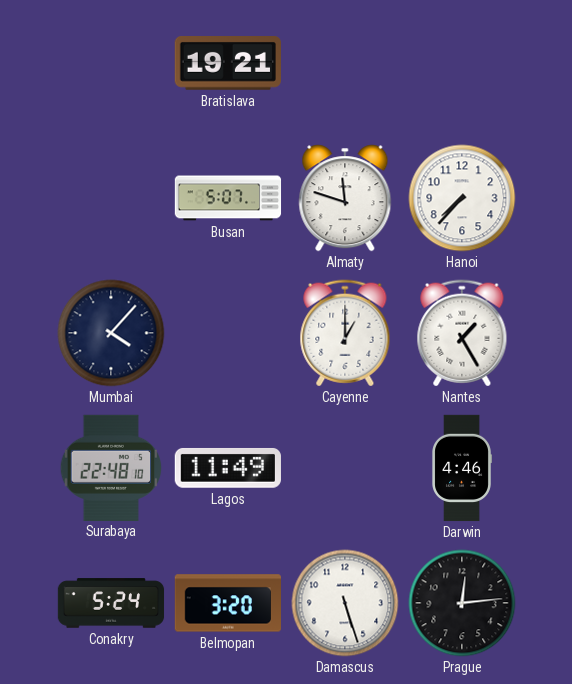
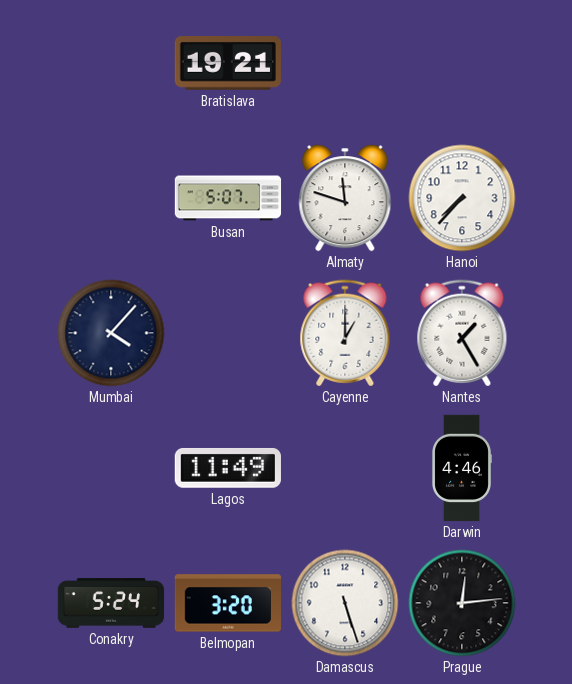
Surabaya: 22:48 -> none
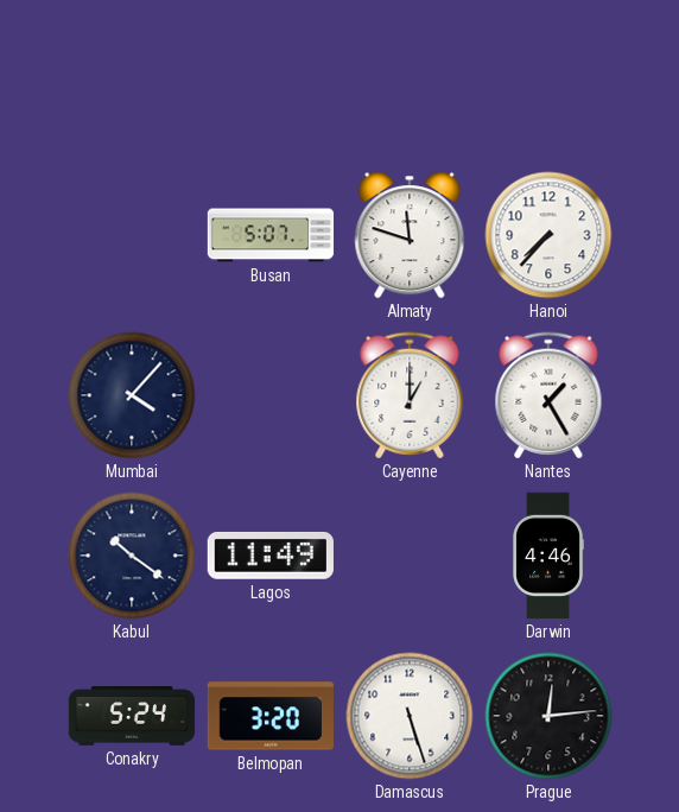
Bratislava: 19:21 -> none
Kabul: none -> 10:21
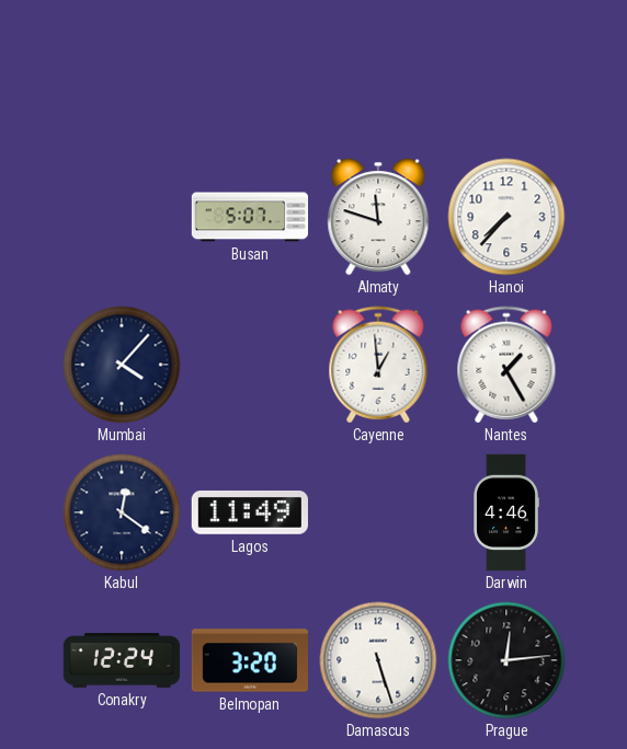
Cayenne: 1:00 -> 12:59
Kabul: 10:21 -> 12:21
Conakry: 5:24 -> 12:24
